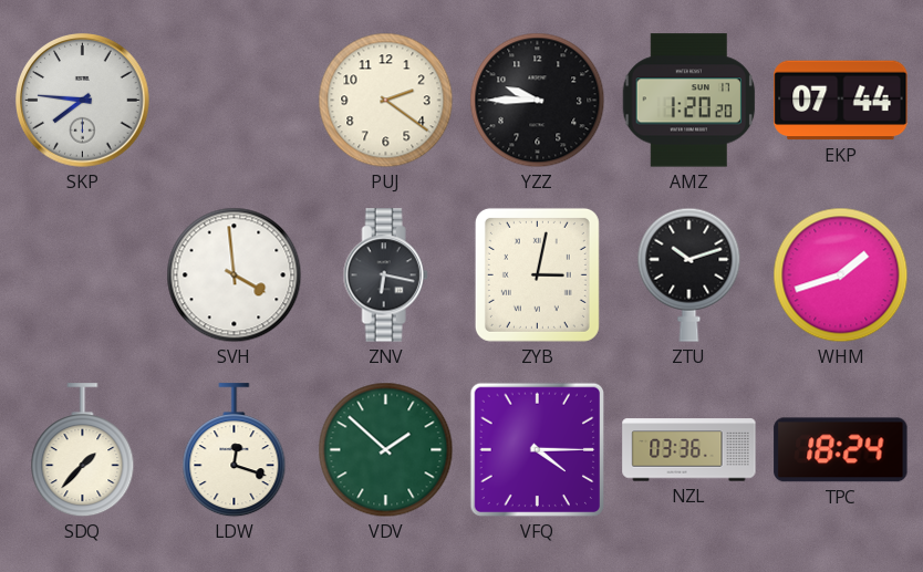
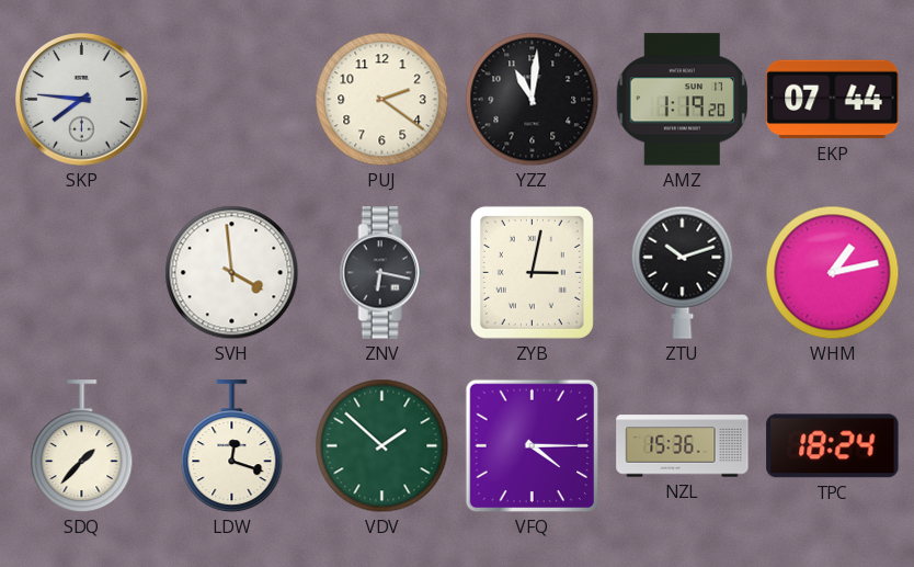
YZZ: 9:45 -> 11:01
AMZ: 1:20 -> 1:19
WHM: 1:42 -> 1:13
NZL: 03:36 -> 15:36
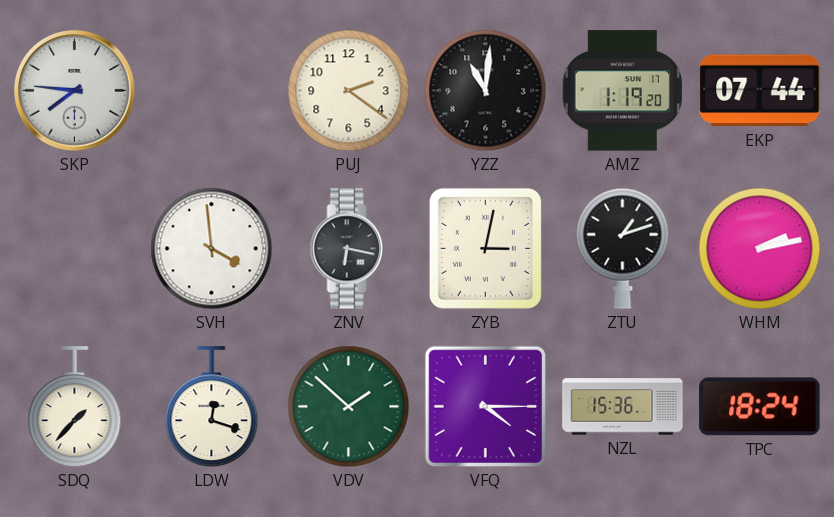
ZTU: 10:12 -> 1:12
WHM: 1:13 -> 2:13
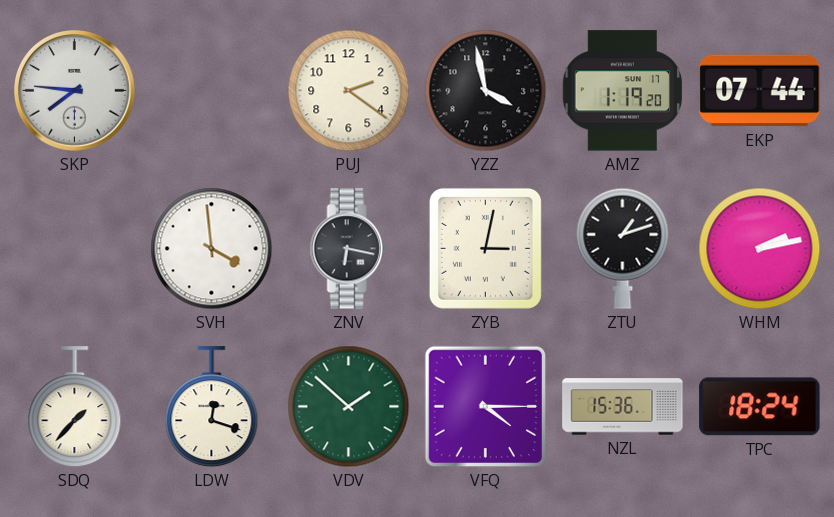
YZZ: 11:01 -> 3:58
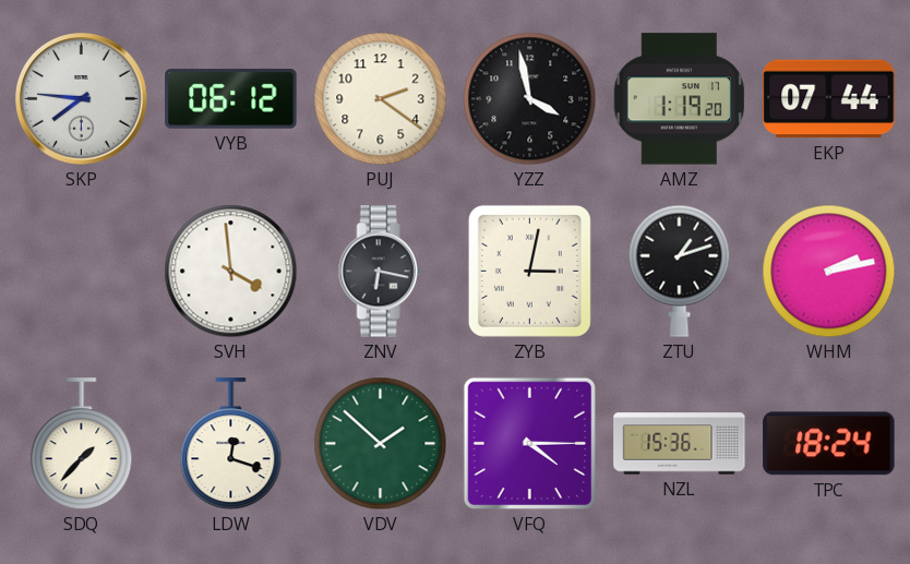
VYB: none -> 06:12
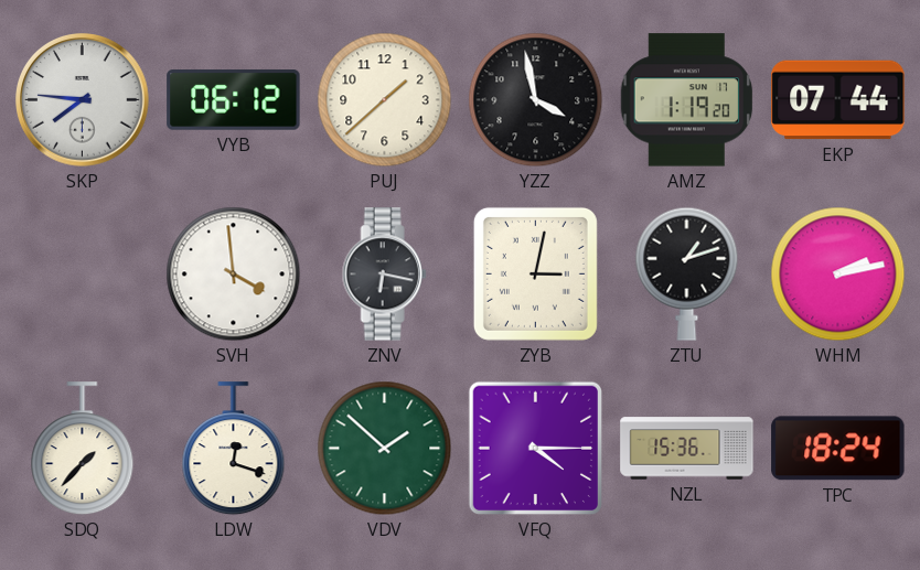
PUJ: 2:21 -> 1:38
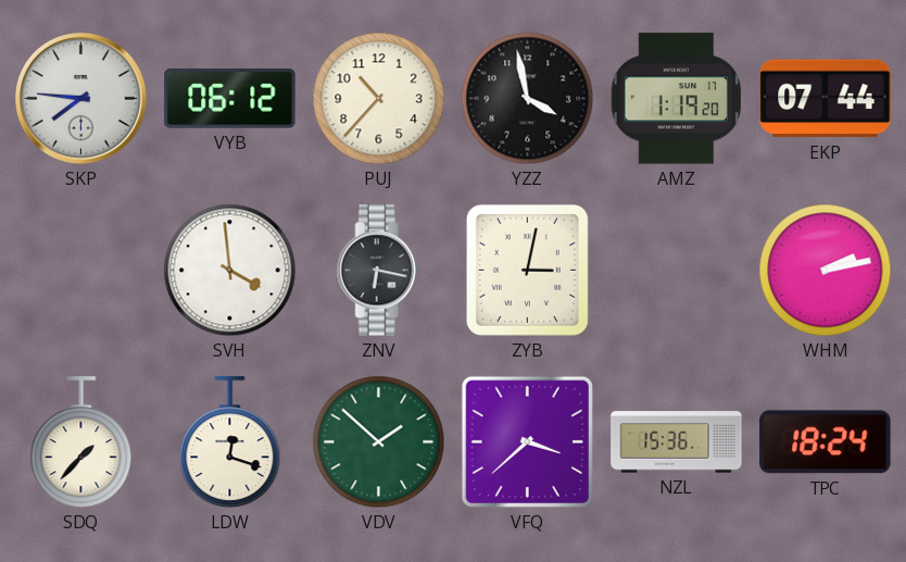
PUJ: 1:38 -> 10:37
ZTU: 1:12 -> none
VFQ: 4:15 -> 3:38
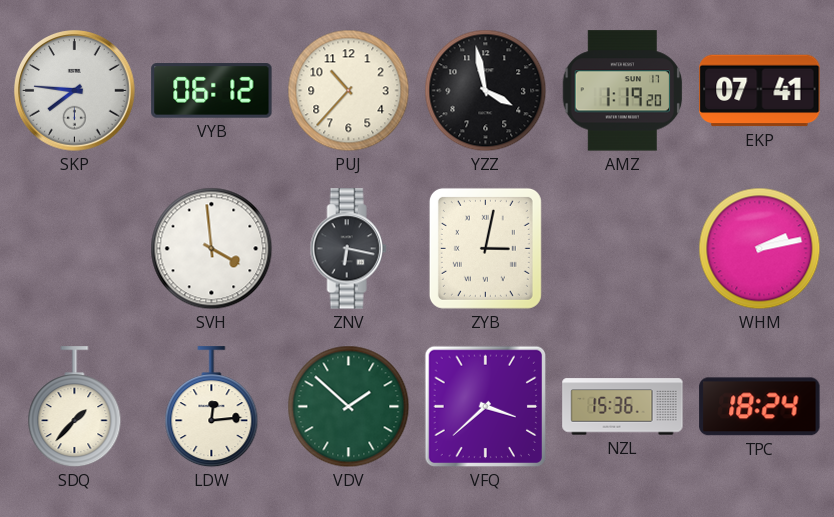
EKP: 07:44 -> 07:41
LDW: 12:18 -> 12:14
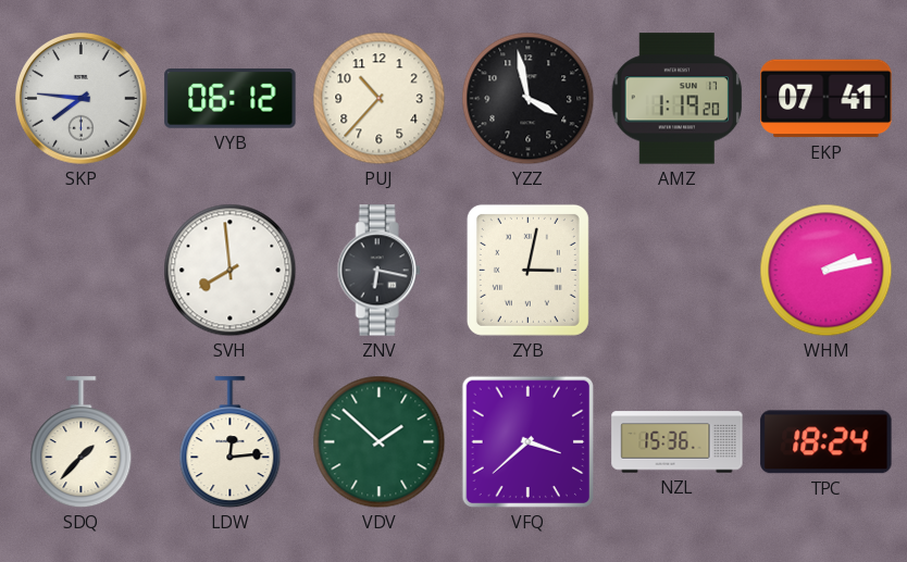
SVH: 3:59 -> 7:59
